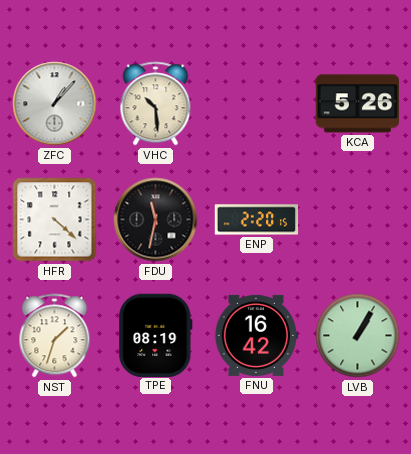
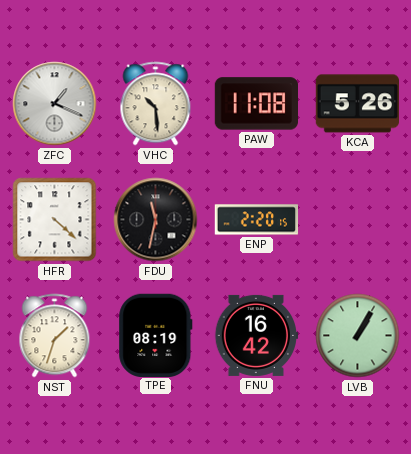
ZFC: 1:07 -> 1:19
PAW: none -> 11:08
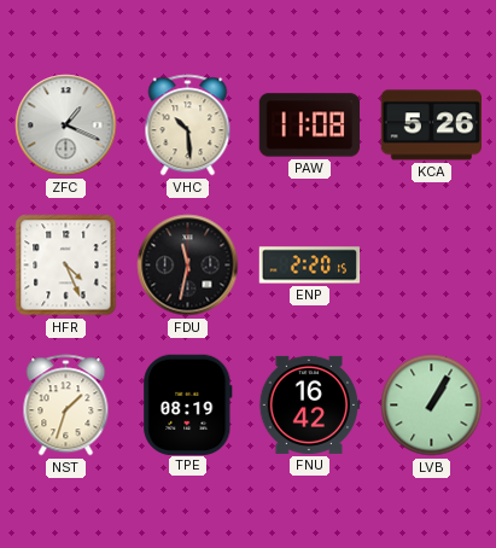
HFR: 4:22 -> 4:26
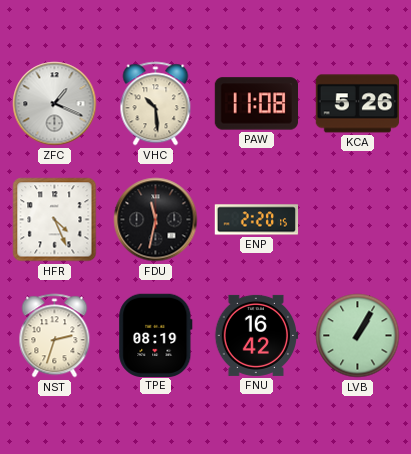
NST: 1:33 -> 2:33
